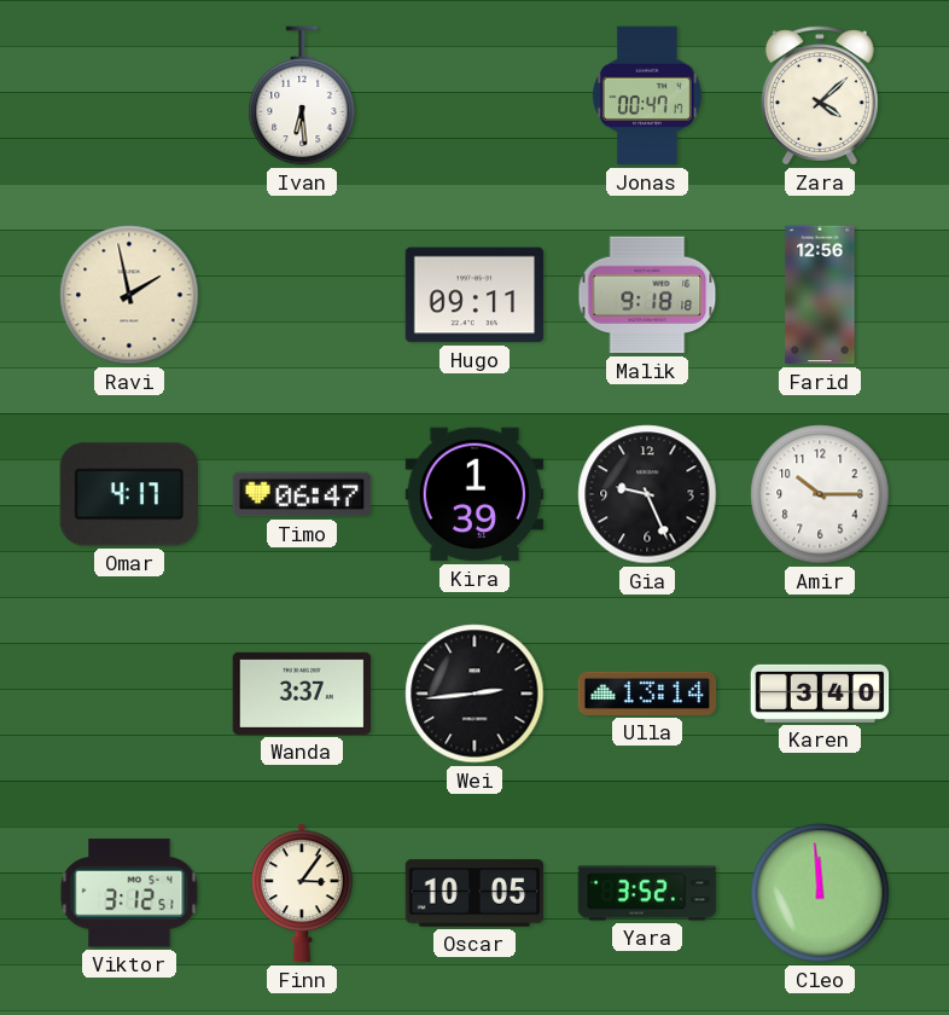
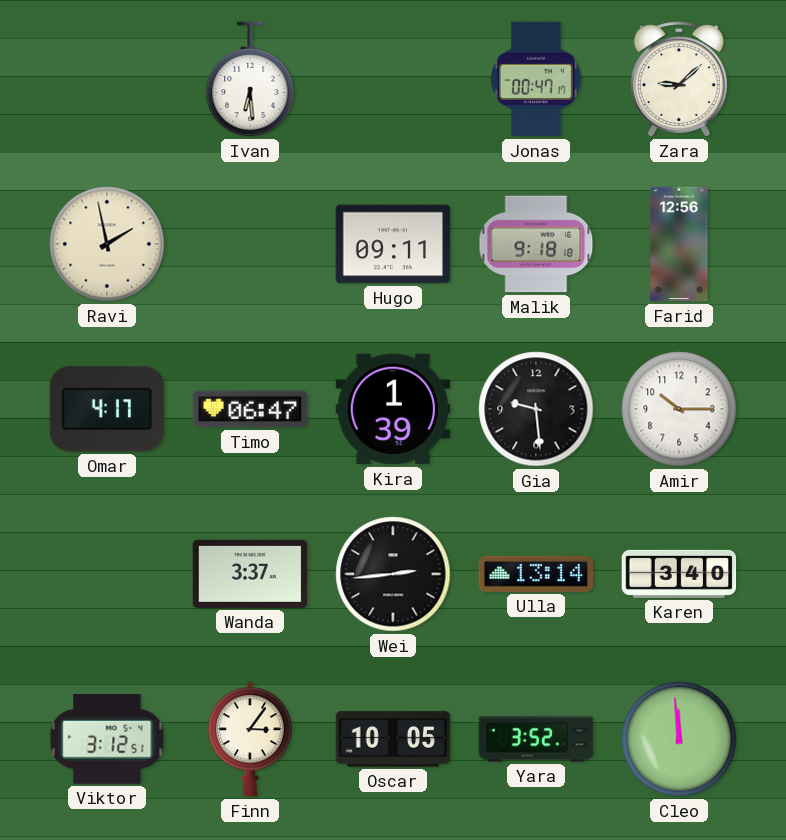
Zara: 4:08 -> 9:08
Gia: 9:26 -> 9:29
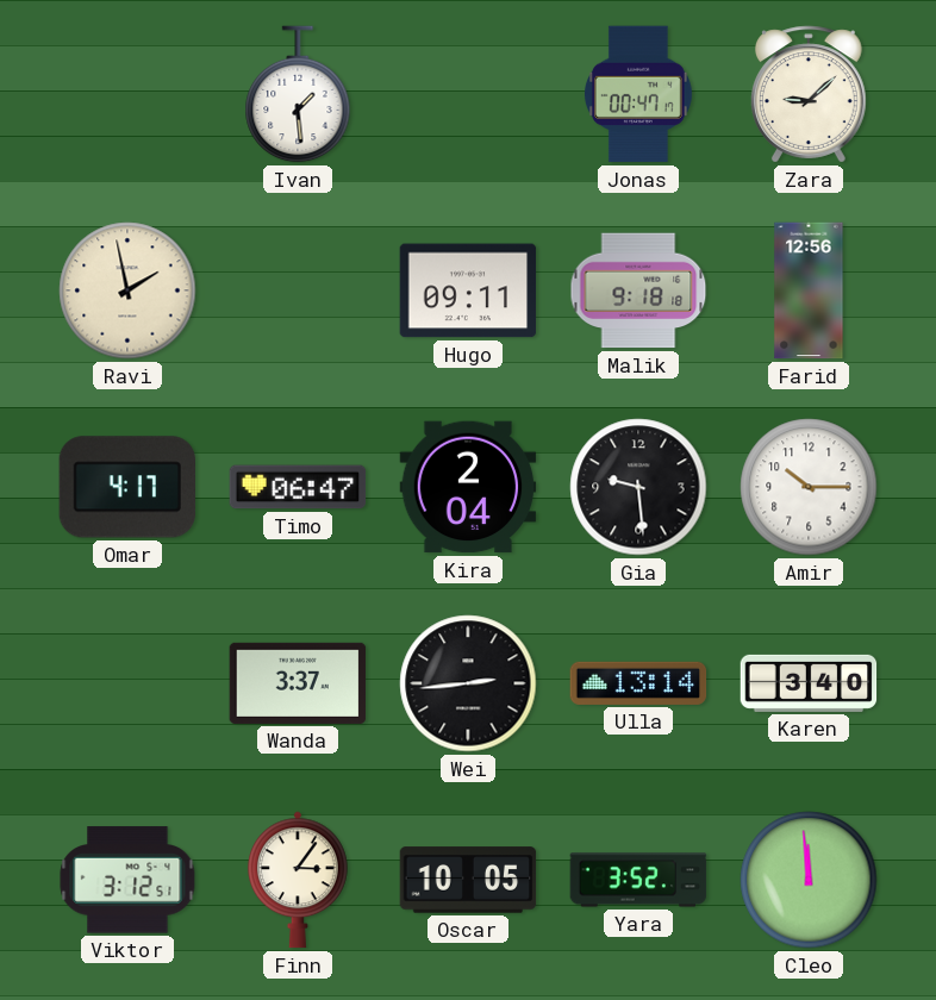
Ivan: 6:29 -> 1:29
Kira: 1:39 -> 2:04
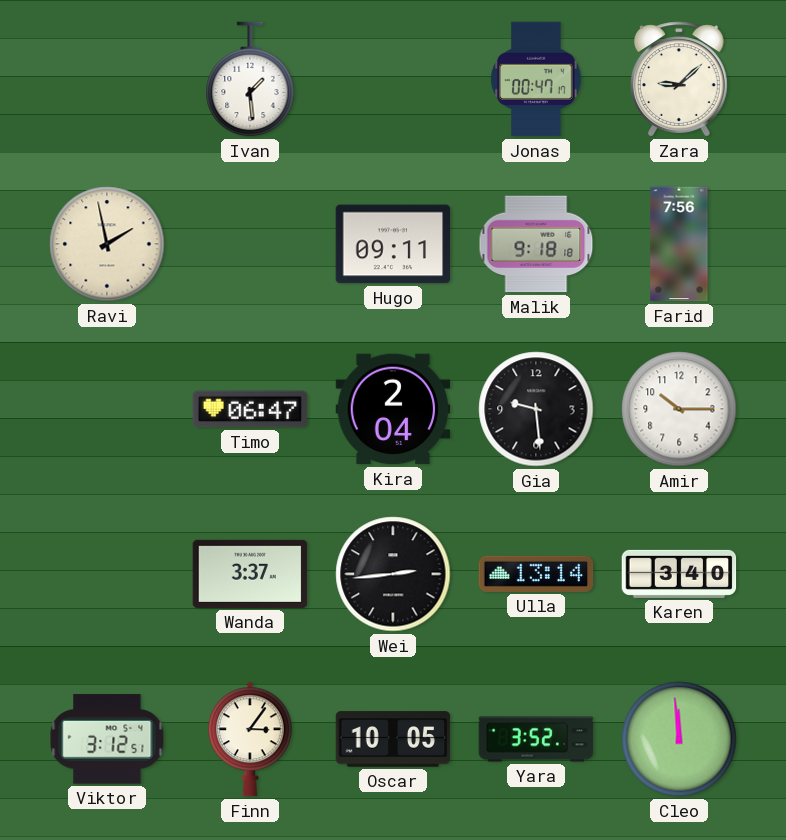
Farid: 12:56 -> 7:56
Omar: 4:17 -> none
